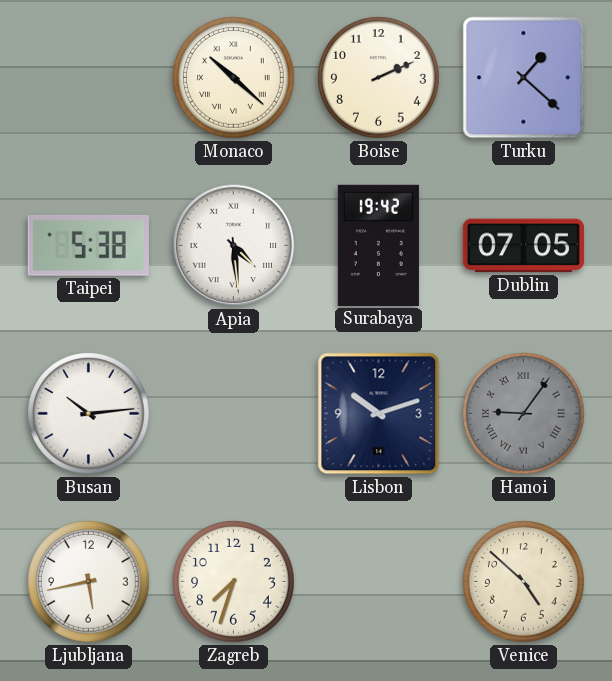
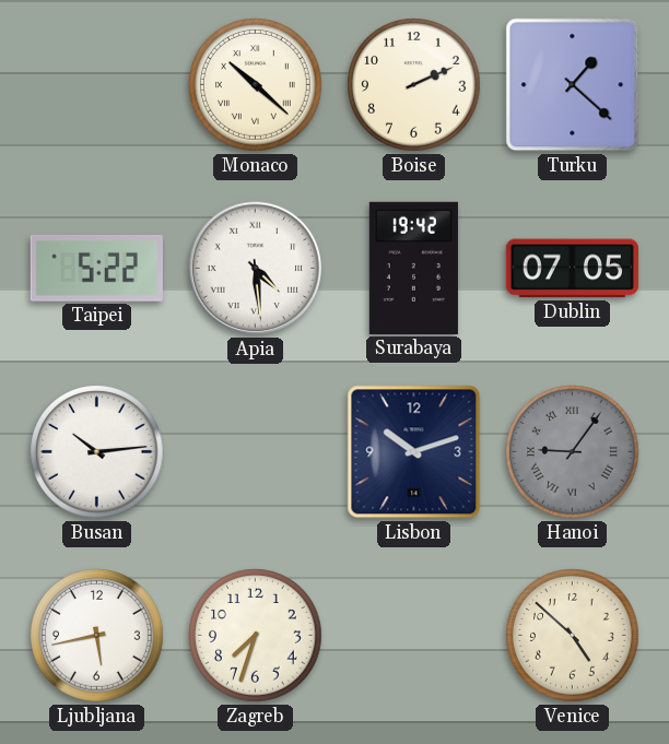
Taipei: 5:38 -> 5:22
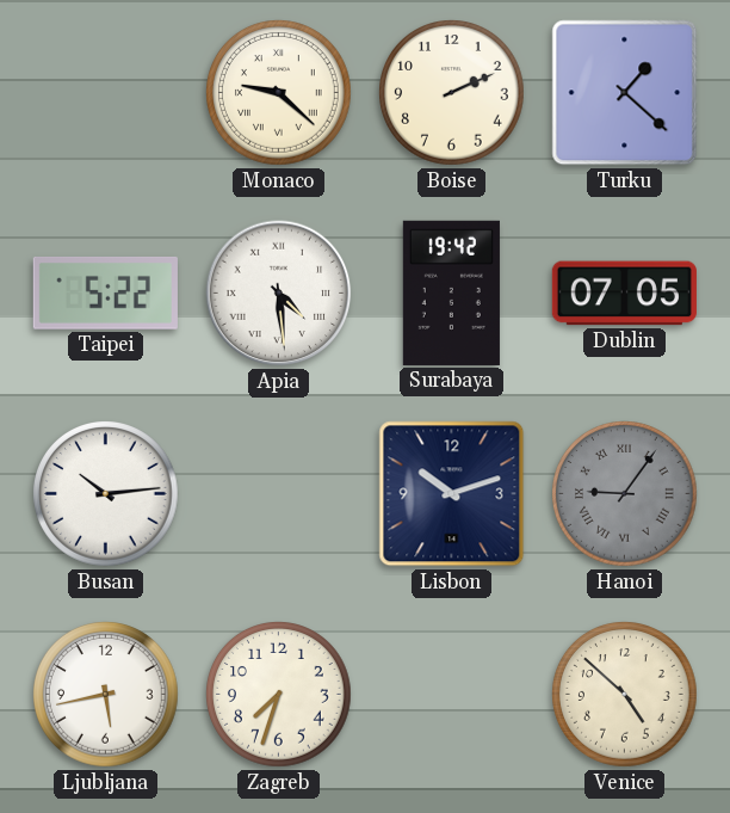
Monaco: 10:22 -> 9:22
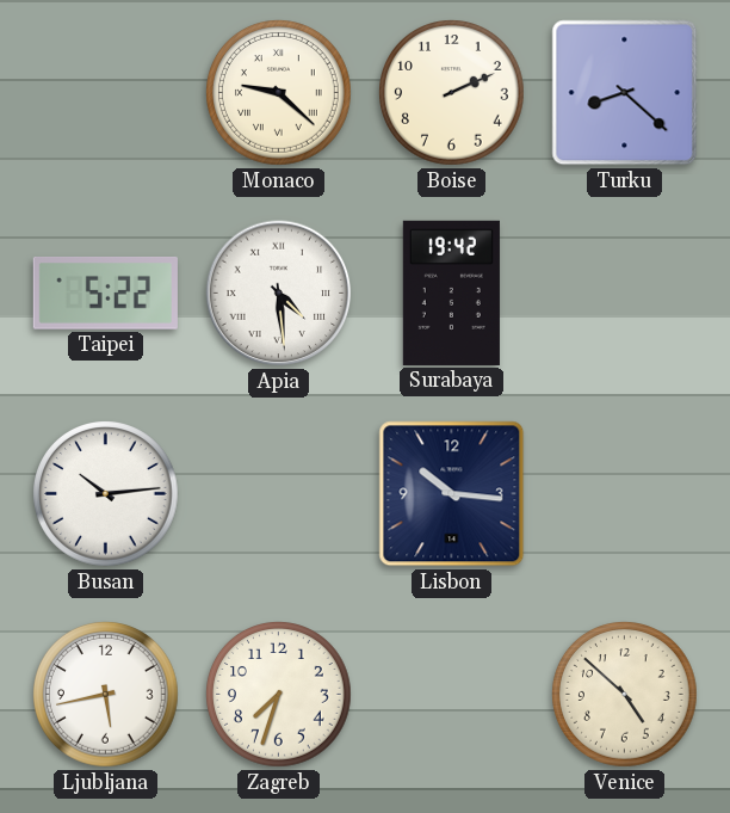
Turku: 1:22 -> 8:22
Dublin: 07:05 -> none
Lisbon: 10:12 -> 10:16
Hanoi: 9:06 -> none
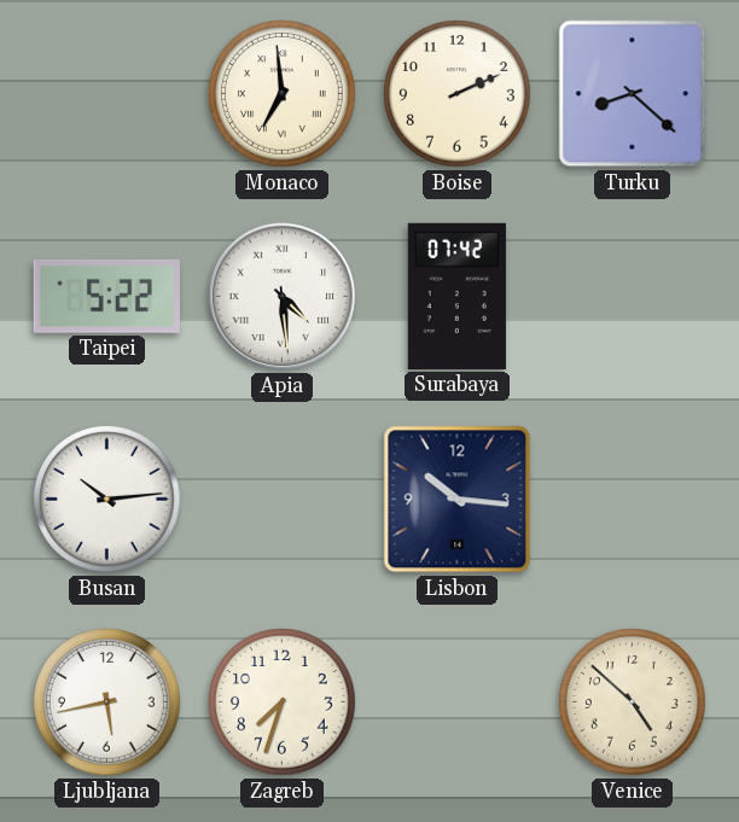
Monaco: 9:22 -> 6:59
Surabaya: 19:42 -> 07:42
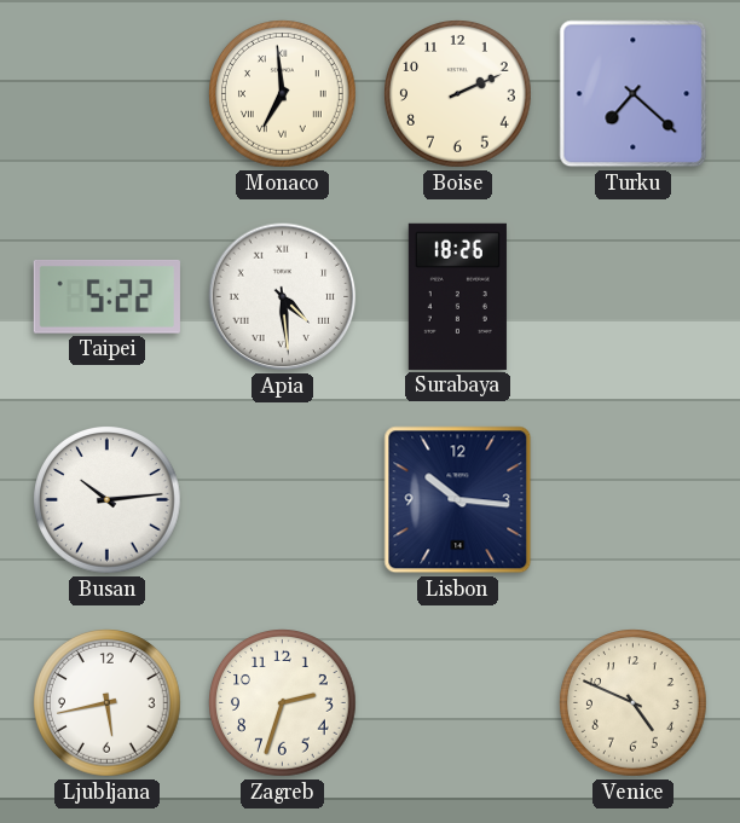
Turku: 8:22 -> 7:22
Surabaya: 07:42 -> 18:26
Zagreb: 7:33 -> 2:33
Venice: 4:52 -> 4:49
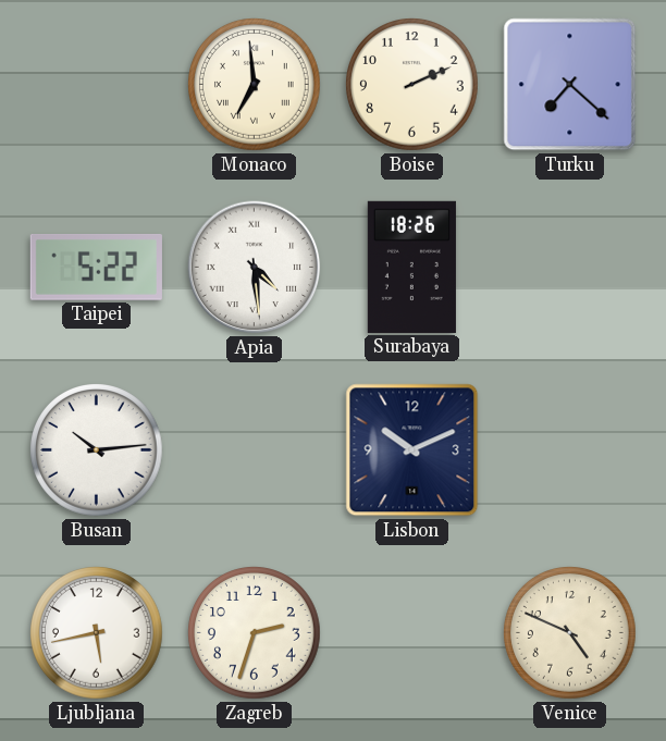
Lisbon: 10:16 -> 10:11
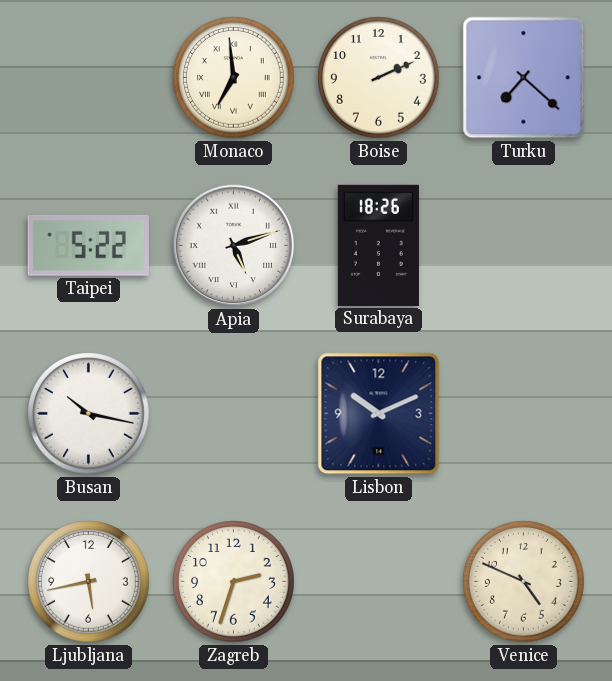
Apia: 4:29 -> 5:12
Busan: 10:14 -> 10:17
